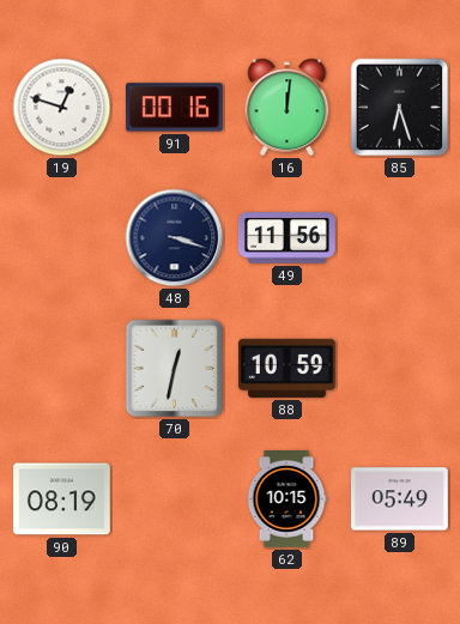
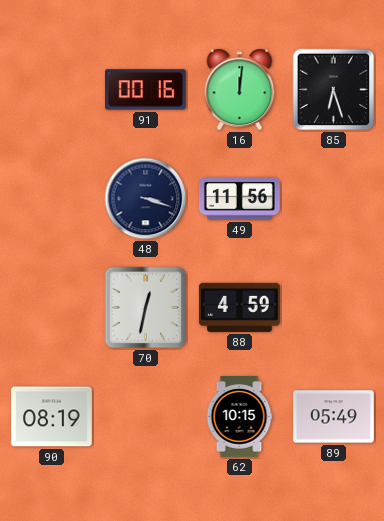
19: 12:48 -> none
88: 10:59 -> 4:59
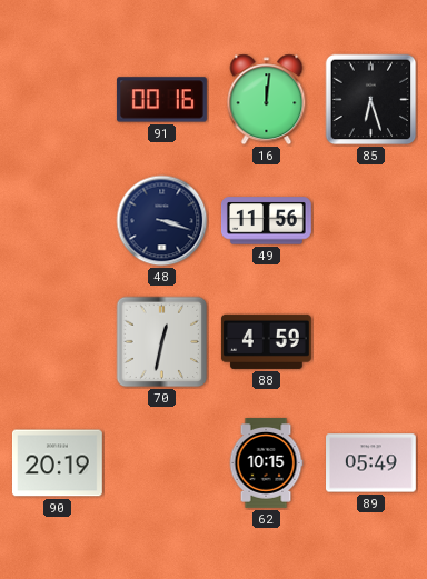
90: 08:19 -> 20:19
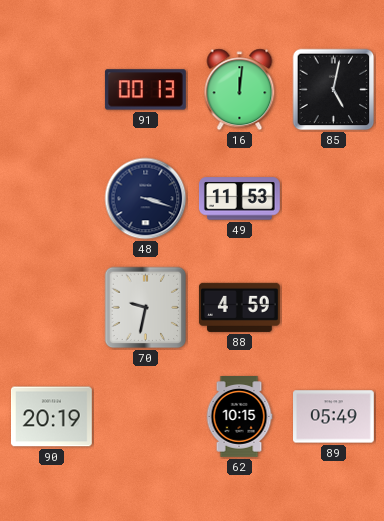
91: 00:16 -> 00:13
85: 6:27 -> 5:02
49: 11:56 -> 11:53
70: 12:32 -> 9:32
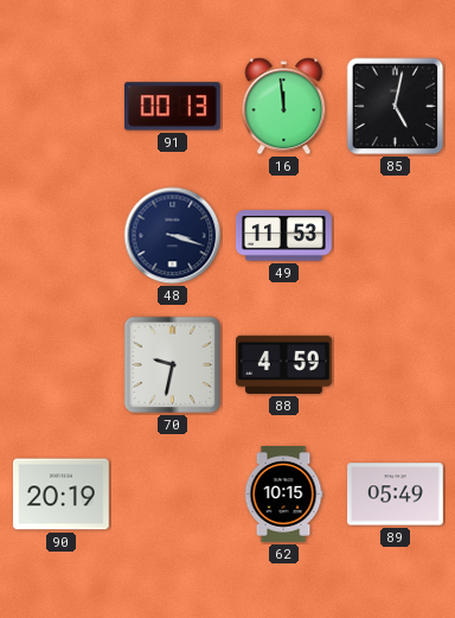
16: 12:01 -> 11:59
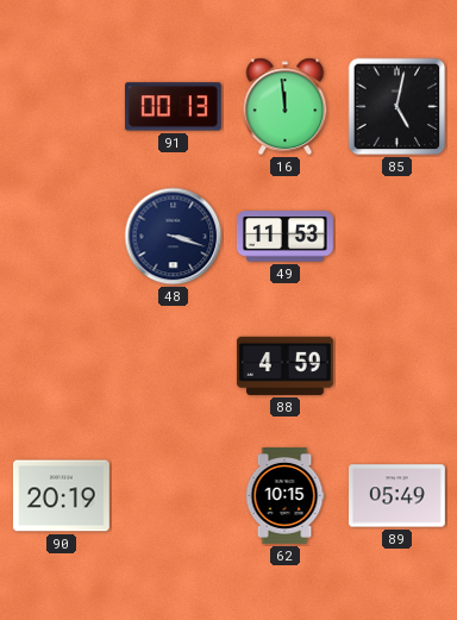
70: 9:32 -> none
